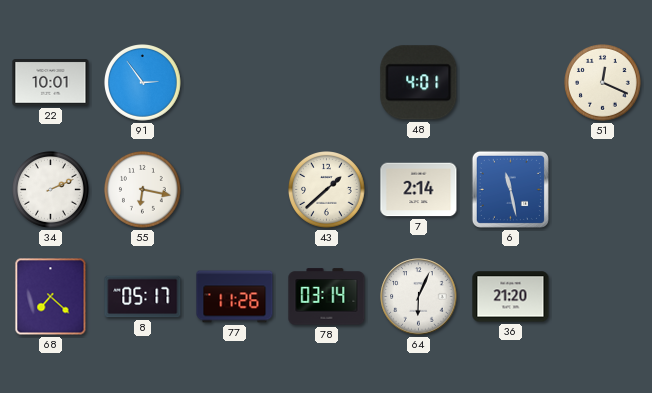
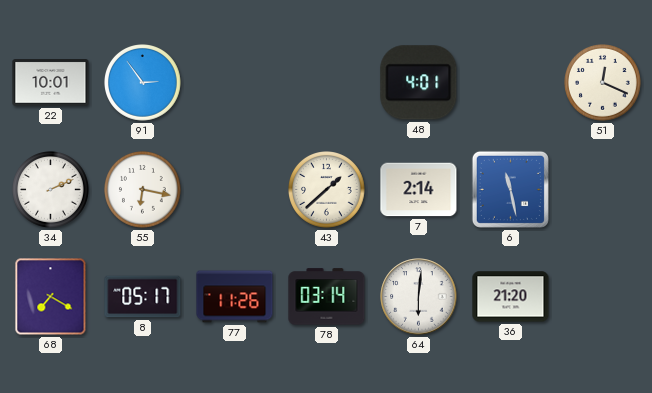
68: 7:22 -> 7:20
64: 6:04 -> 6:01
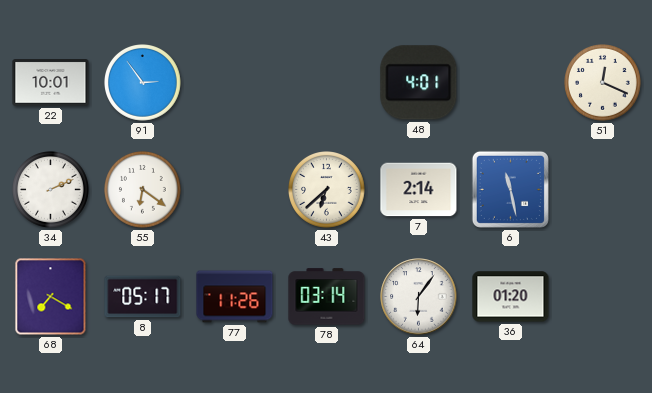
55: 6:17 -> 6:21
43: 1:38 -> 6:38
64: 6:01 -> 6:06
36: 21:20 -> 01:20
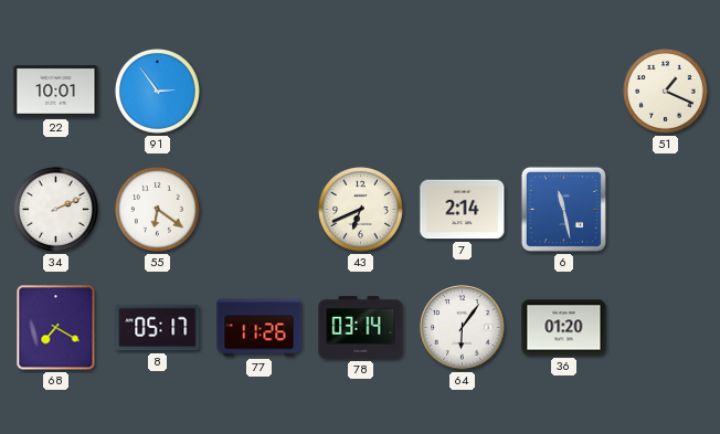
48: 4:01 -> none
51: 12:19 -> 1:19
43: 6:38 -> 6:41
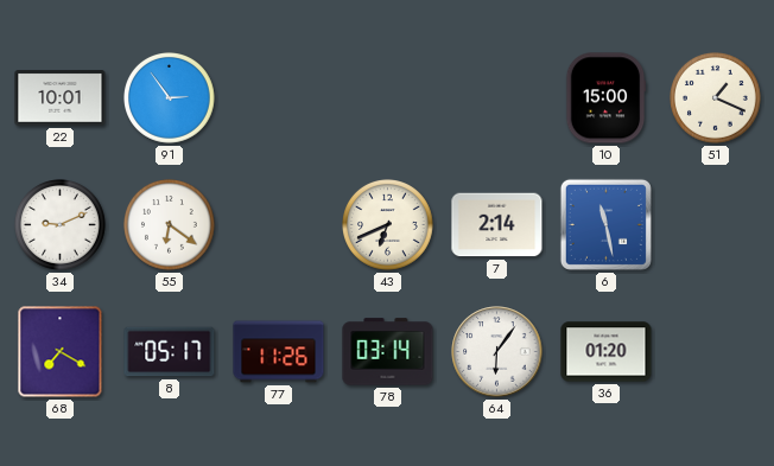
10: none -> 15:00
34: 2:11 -> 9:11
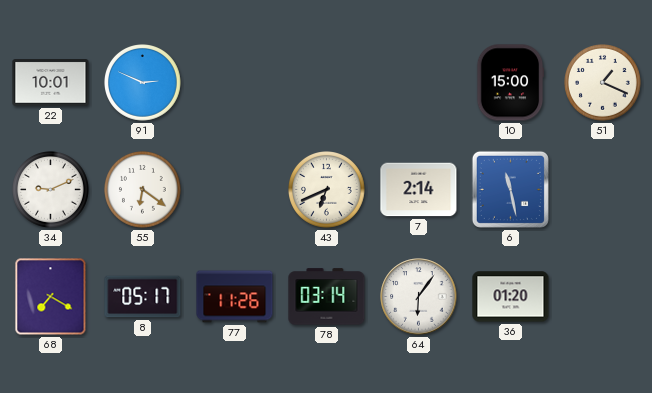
91: 2:54 -> 2:49
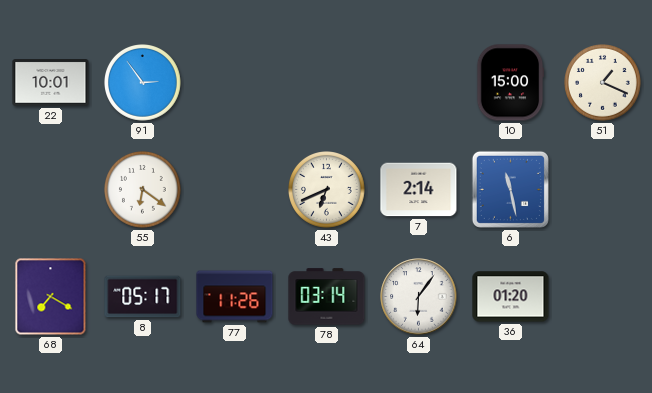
91: 2:49 -> 2:54
34: 9:11 -> none
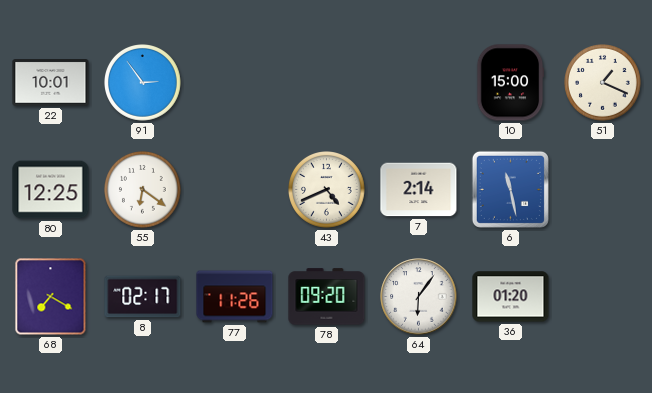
80: none -> 12:25
43: 6:41 -> 4:41
8: 05:17 -> 02:17
78: 03:14 -> 09:20
